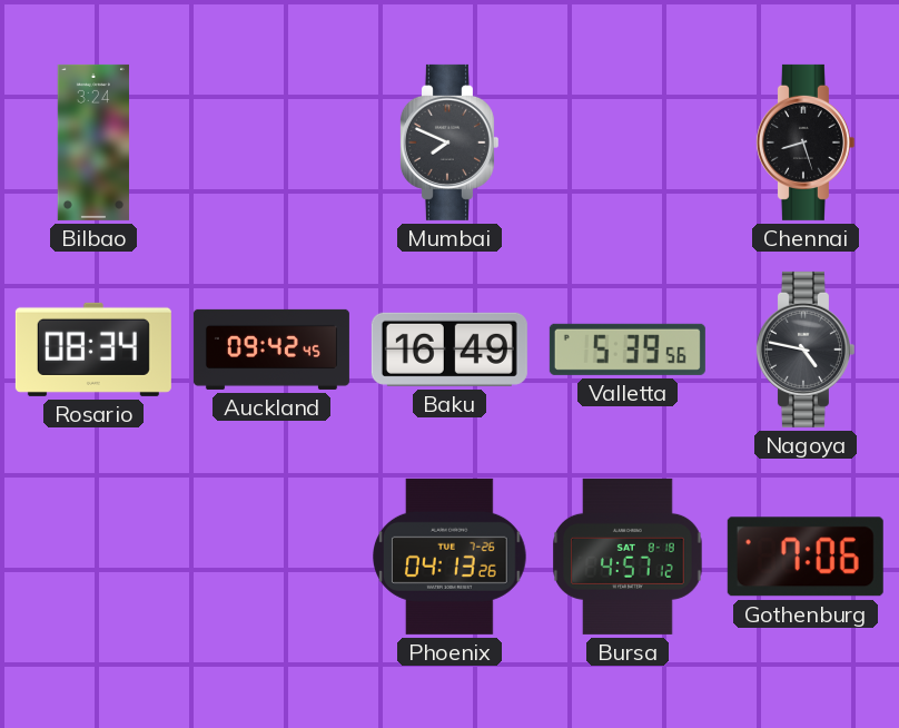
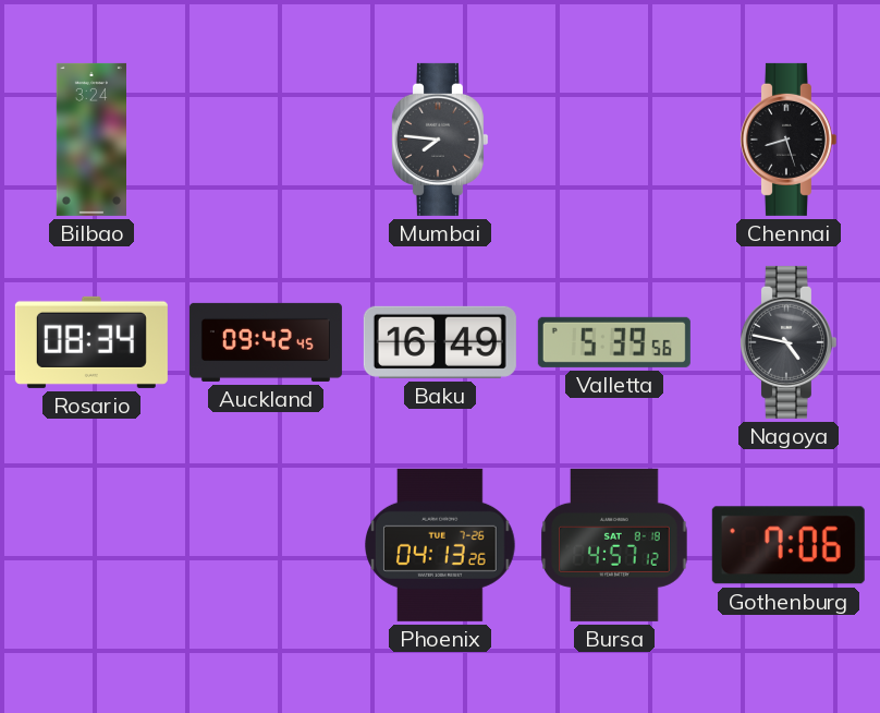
Mumbai: 7:49 -> 7:46
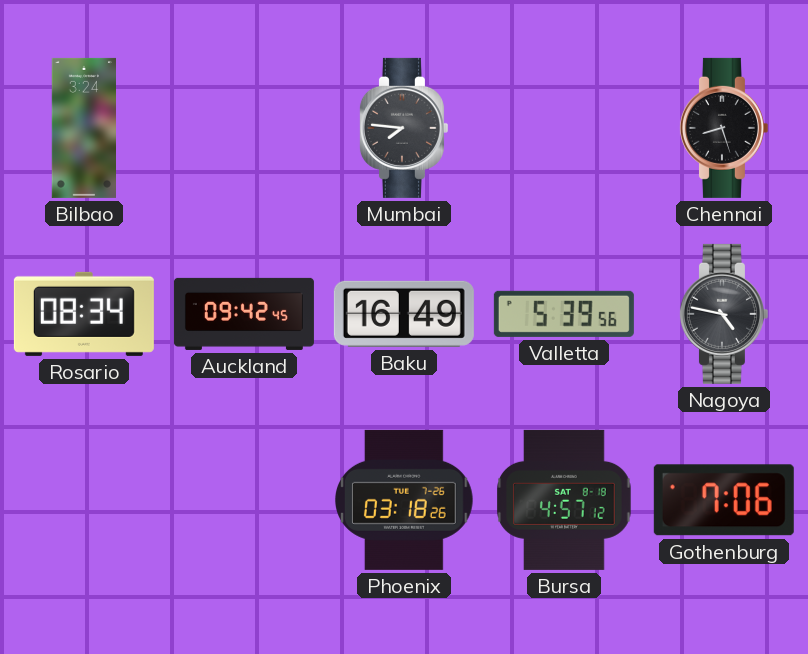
Phoenix: 04:13 -> 03:18
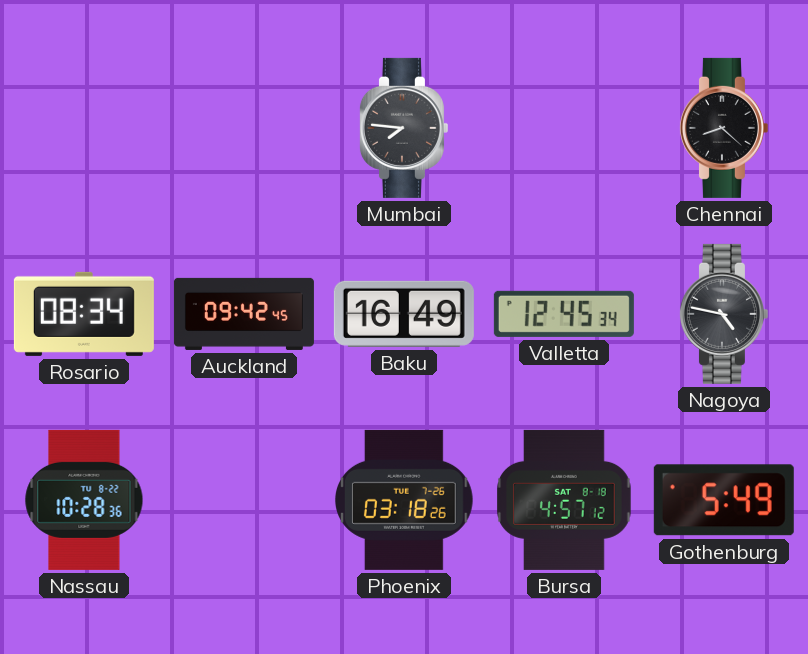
Bilbao: 3:24 -> none
Chennai: 8:27 -> 8:22
Valletta: 5:39 -> 12:45
Nassau: none -> 10:28
Gothenburg: 7:06 -> 5:49
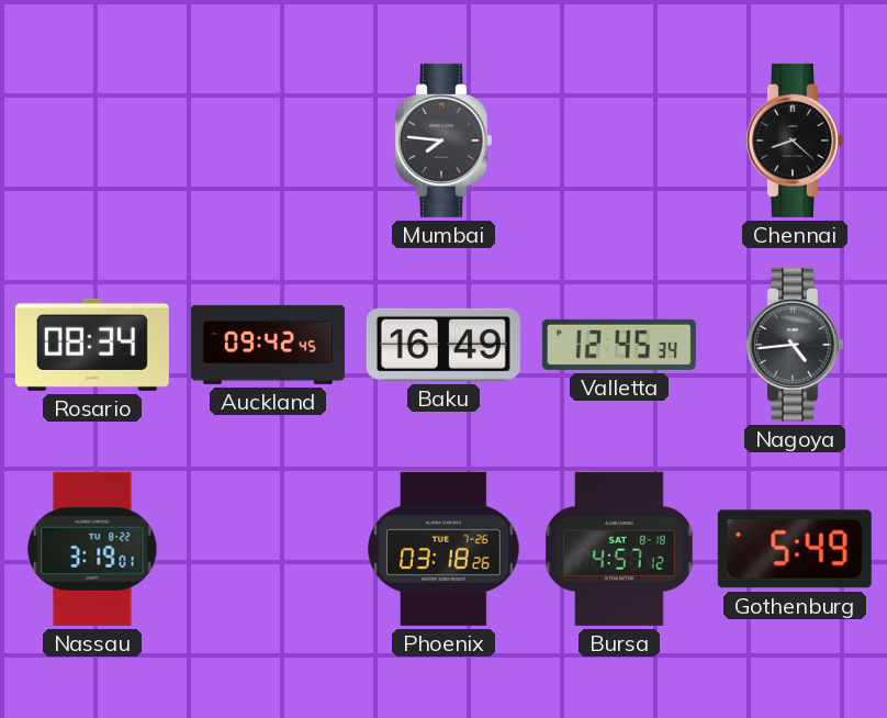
Nagoya: 4:47 -> 4:44
Nassau: 10:28 -> 3:19
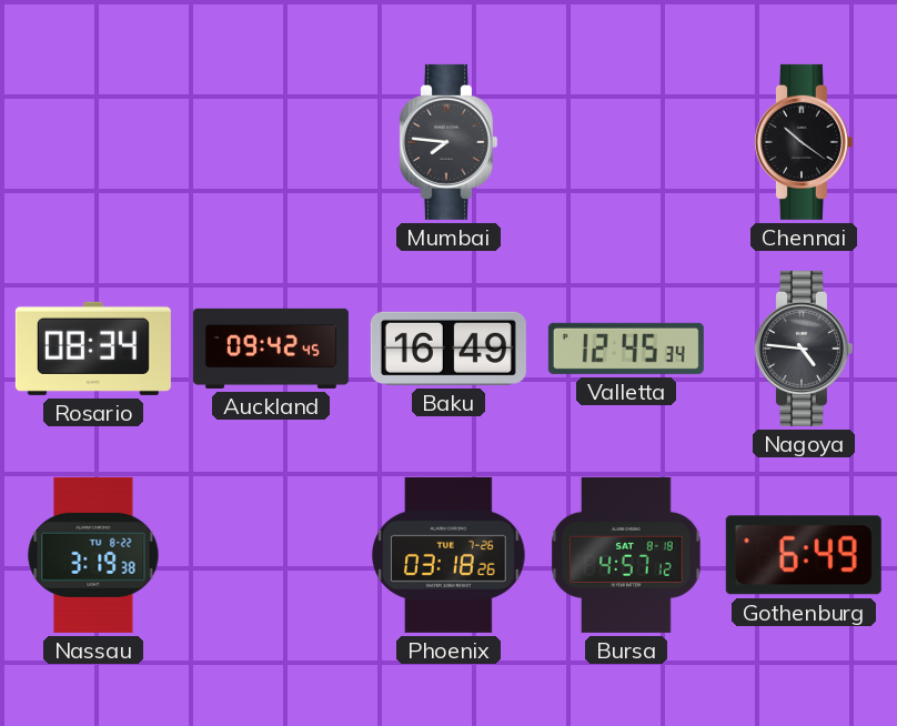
Chennai: 8:22 -> 10:21
Nagoya: 4:44 -> 4:46
Nassau: 3:19:01 -> 3:19:38
Gothenburg: 5:49 -> 6:49
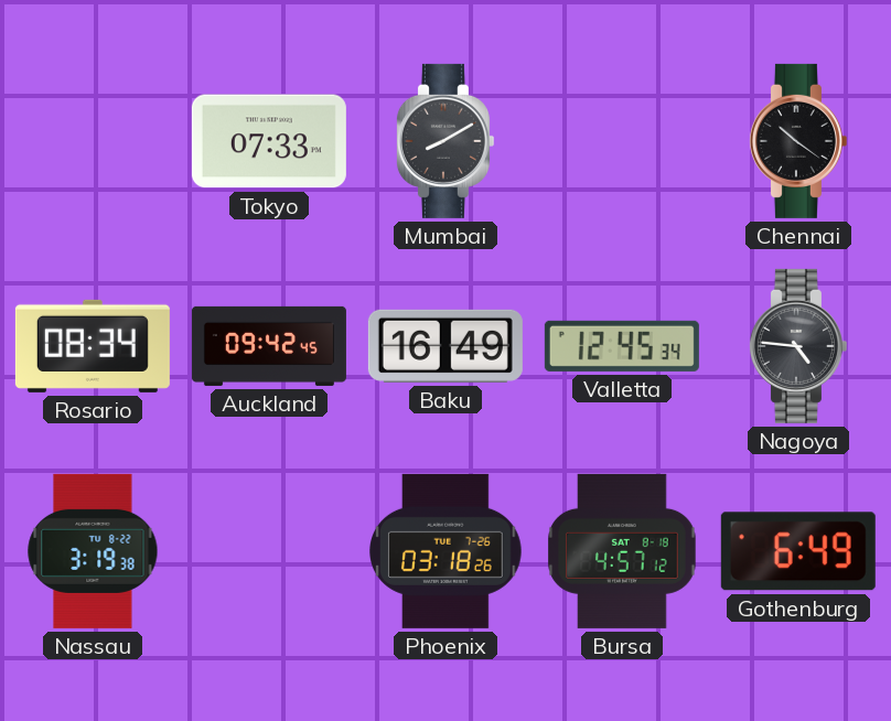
Tokyo: none -> 07:33
Mumbai: 7:46 -> 8:10
